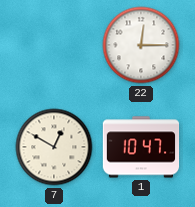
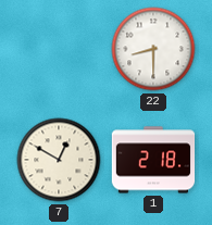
22: 12:15 -> 8:30
1: 10:47 -> 2:18
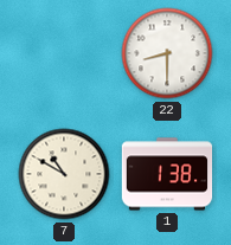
7: 12:50 -> 10:50
1: 2:18 -> 1:38
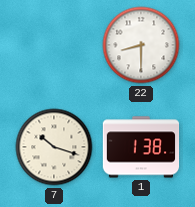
7: 10:50 -> 10:18
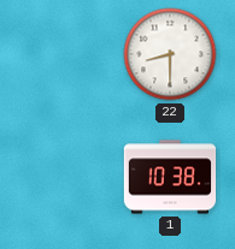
7: 10:18 -> none
1: 1:38 -> 10:38
